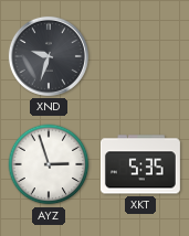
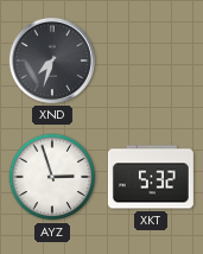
XND: 9:33 -> 7:33
XKT: 5:35 -> 5:32
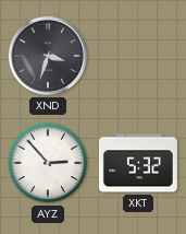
XND: 7:33 -> 3:33
AYZ: 2:57 -> 2:53
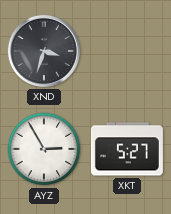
AYZ: 2:53 -> 2:55
XKT: 5:32 -> 5:27
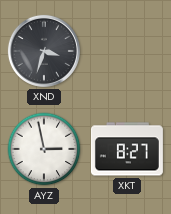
AYZ: 2:55 -> 2:58
XKT: 5:27 -> 8:27
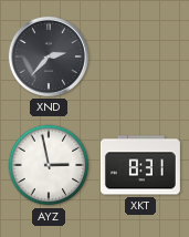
XND: 3:33 -> 2:37
XKT: 8:27 -> 8:31
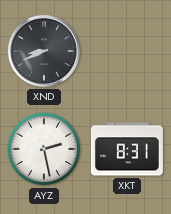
XND: 2:37 -> 8:41
AYZ: 2:58 -> 2:28
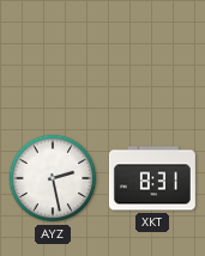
XND: 8:41 -> none
